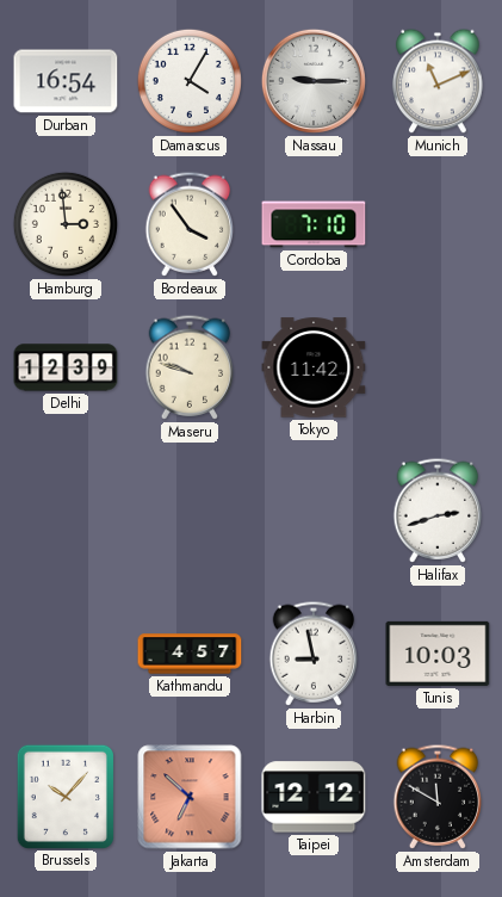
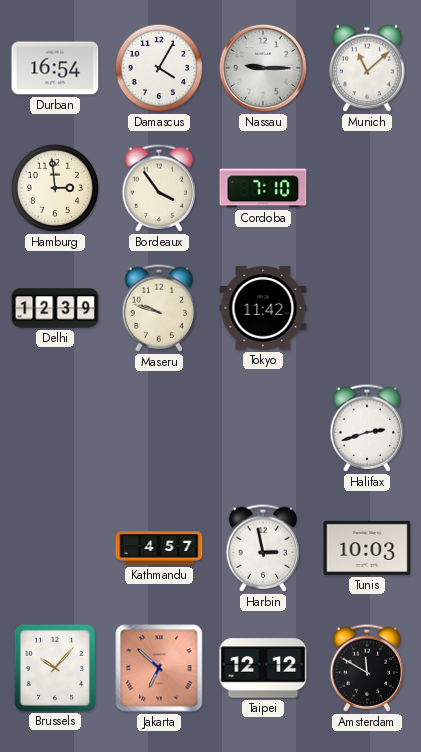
Munich: 11:11 -> 11:08
Harbin: 8:58 -> 2:58
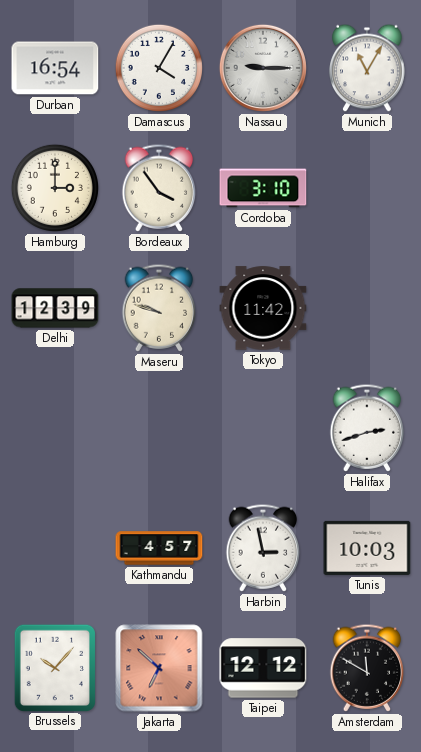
Munich: 11:08 -> 11:05
Hamburg: 2:59 -> 3:00
Cordoba: 7:10 -> 3:10
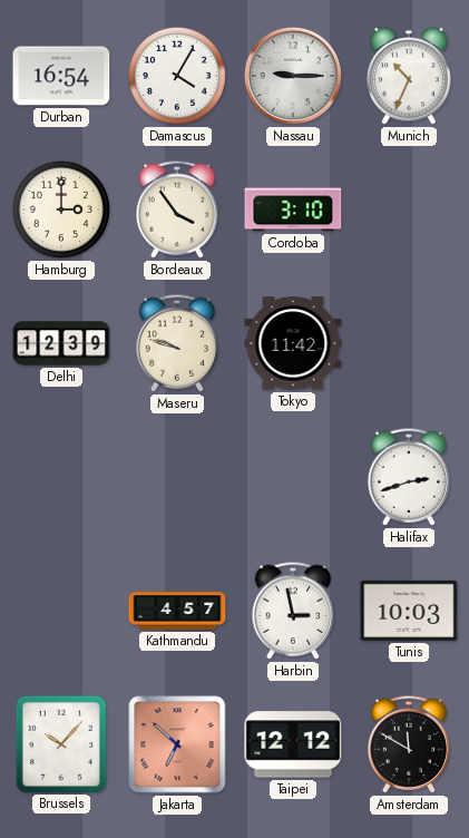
Munich: 11:05 -> 10:34
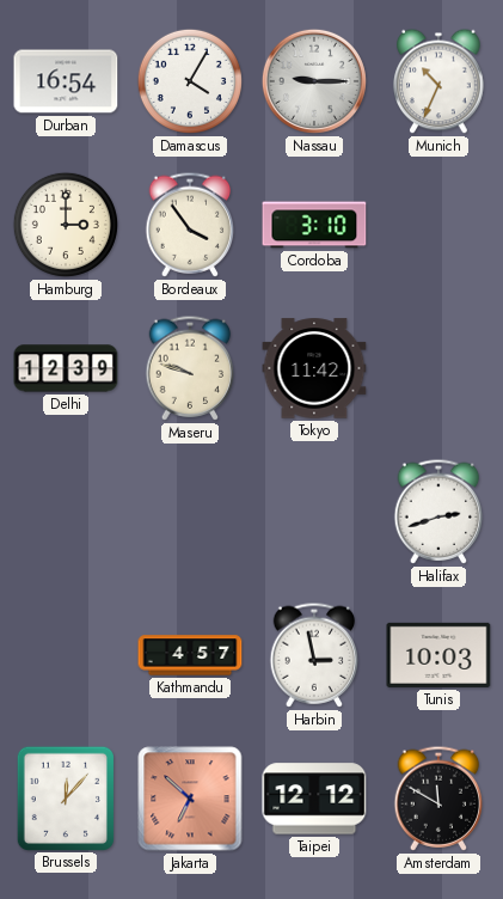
Brussels: 10:07 -> 12:07
